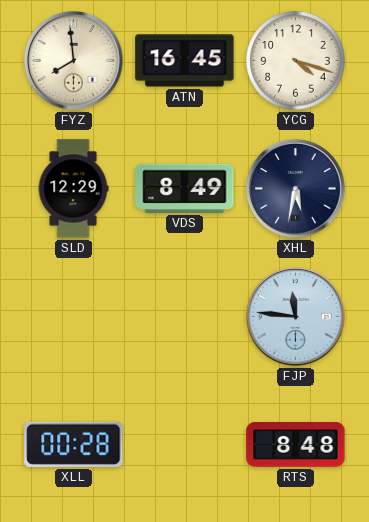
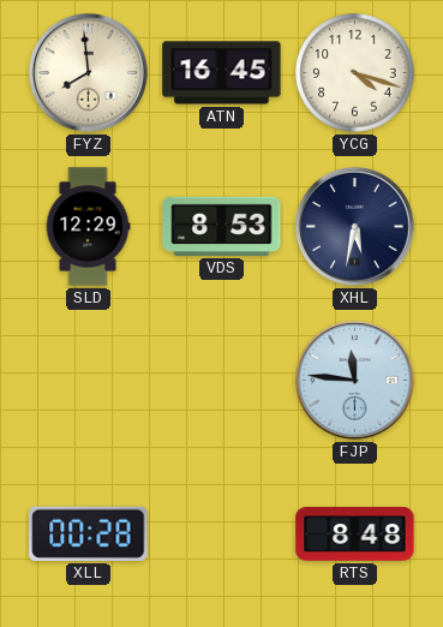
VDS: 8:49 -> 8:53
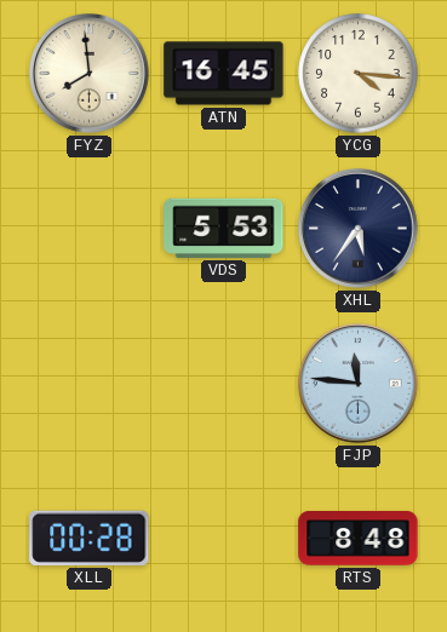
YCG: 4:18 -> 4:16
SLD: 12:29 -> none
VDS: 8:53 -> 5:53
XHL: 5:32 -> 5:36
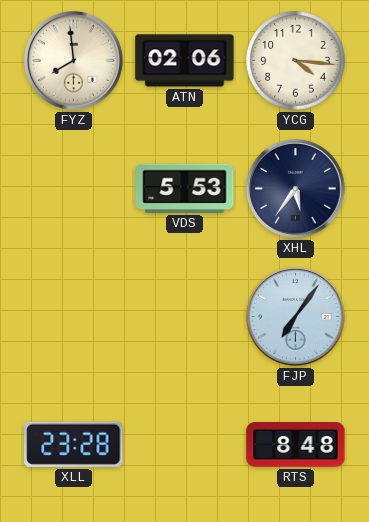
ATN: 16:45 -> 02:06
FJP: 11:46 -> 7:06
XLL: 00:28 -> 23:28
